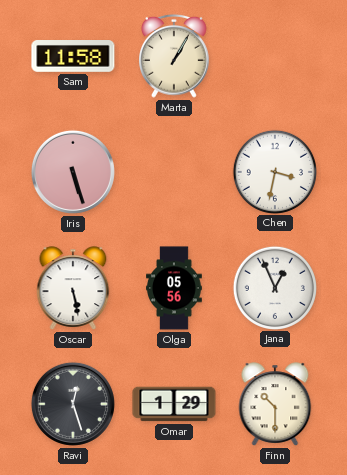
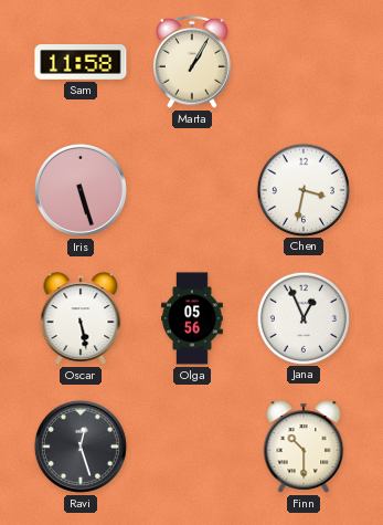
Omar: 1:29 -> none
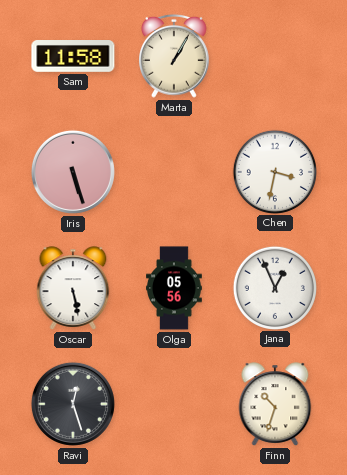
Finn: 10:30 -> 10:33
